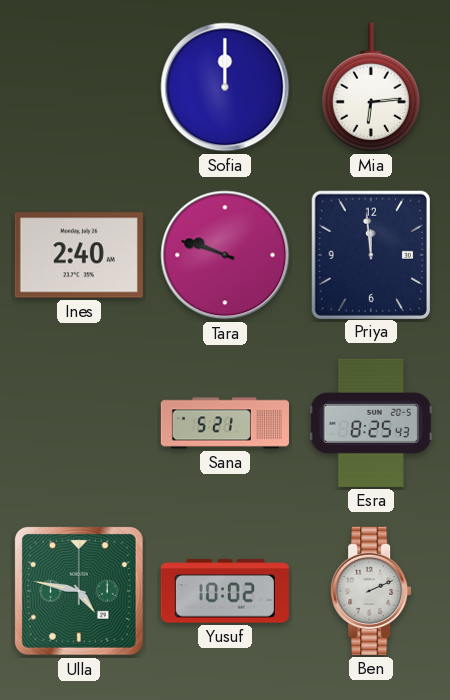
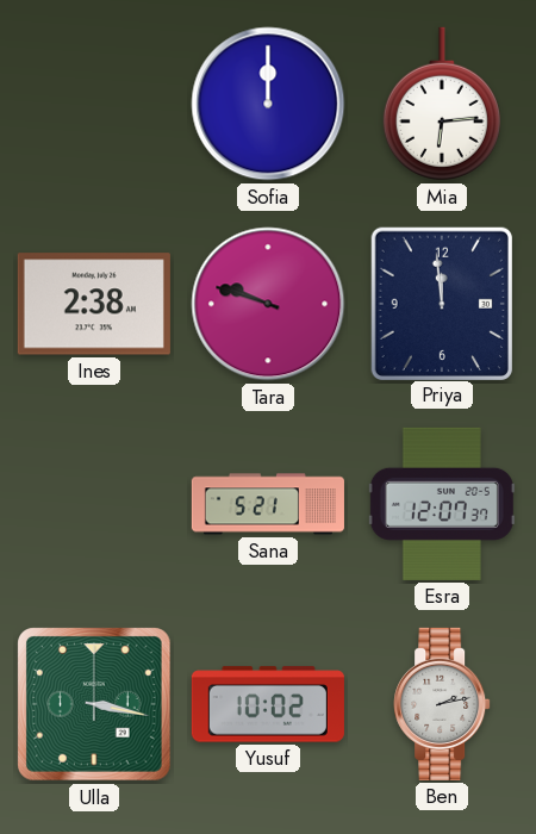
Ines: 2:40 -> 2:38
Esra: 8:25 -> 12:07
Ulla: 4:47 -> 3:17
Ben: 2:11 -> 2:13
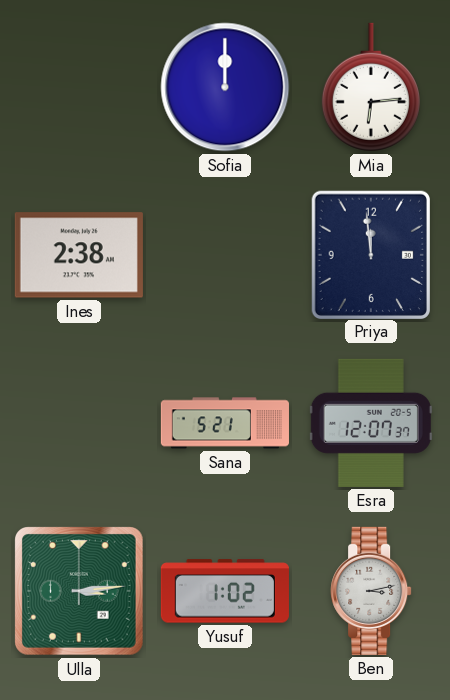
Tara: 9:48 -> none
Ulla: 3:17 -> 3:14
Yusuf: 10:02 -> 1:02
Ben: 2:13 -> 3:13
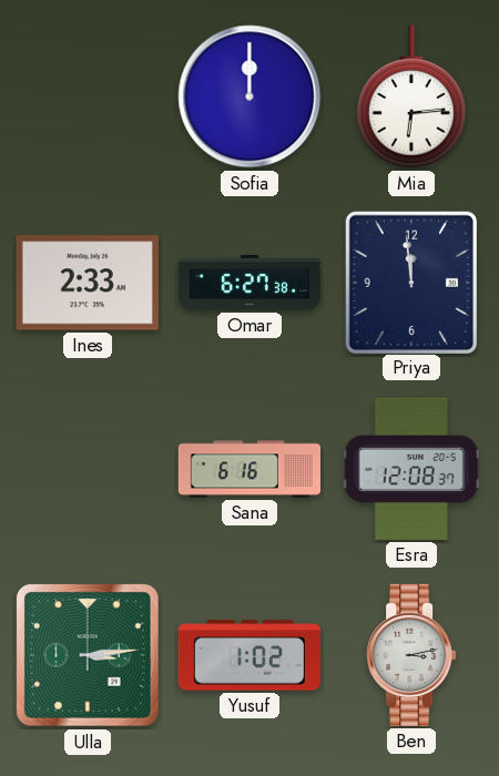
Ines: 2:38 -> 2:33
Omar: none -> 6:27
Sana: 5:21 -> 6:16
Esra: 12:07 -> 12:08
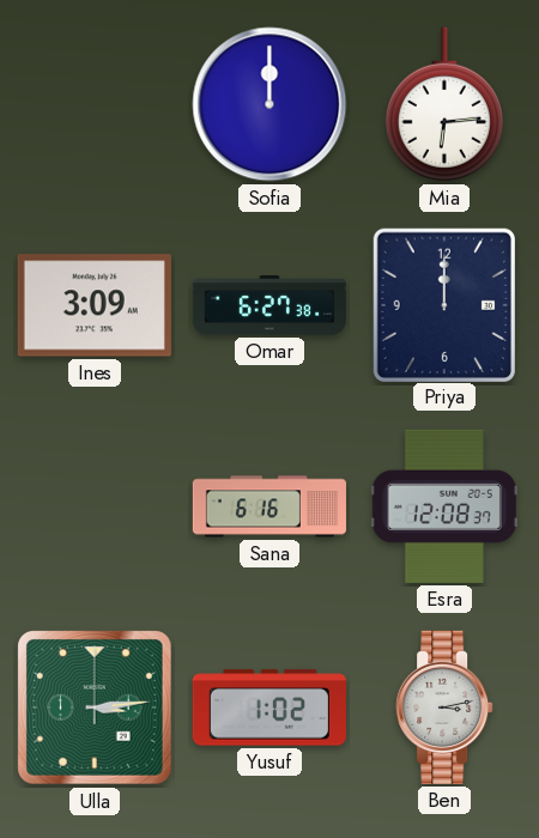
Ines: 2:33 -> 3:09
Priya: 11:59 -> 12:00
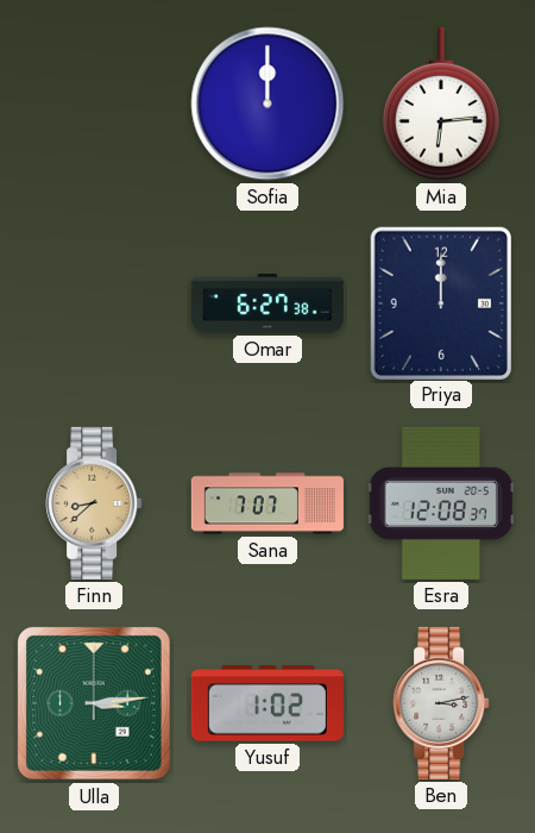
Ines: 3:09 -> none
Finn: none -> 8:38
Sana: 6:16 -> 7:07
